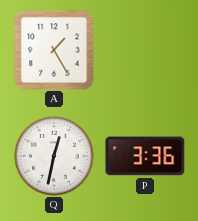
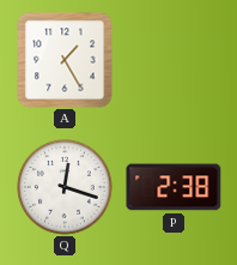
Q: 12:32 -> 12:18
P: 3:36 -> 2:38
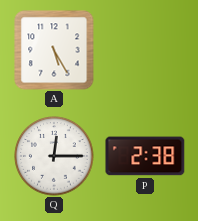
A: 1:25 -> 5:25
Q: 12:18 -> 12:15
